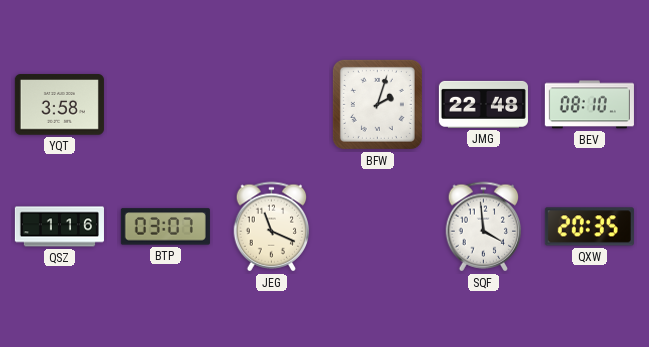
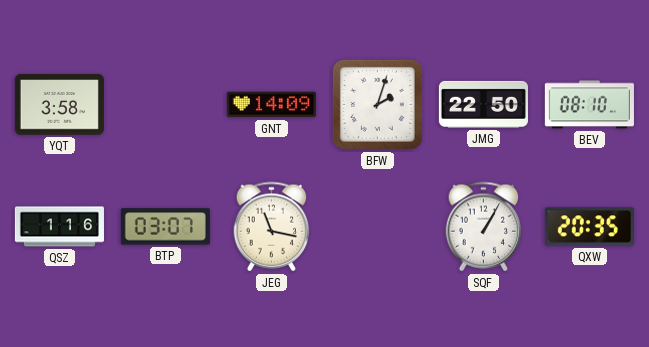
GNT: none -> 14:09
JMG: 22:48 -> 22:50
JEG: 11:19 -> 11:17
SQF: 3:59 -> 1:05
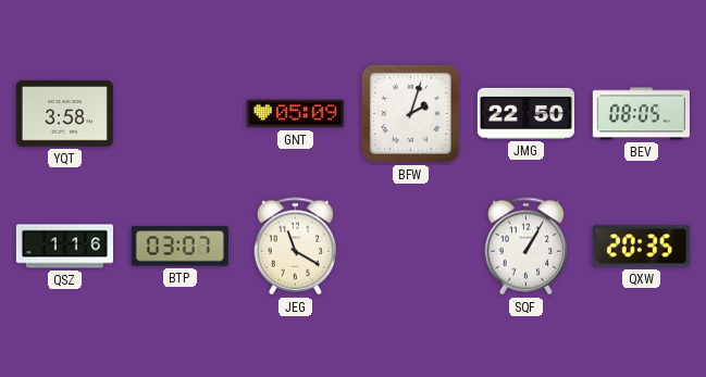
GNT: 14:09 -> 05:09
BEV: 08:10 -> 08:05
JEG: 11:17 -> 11:20
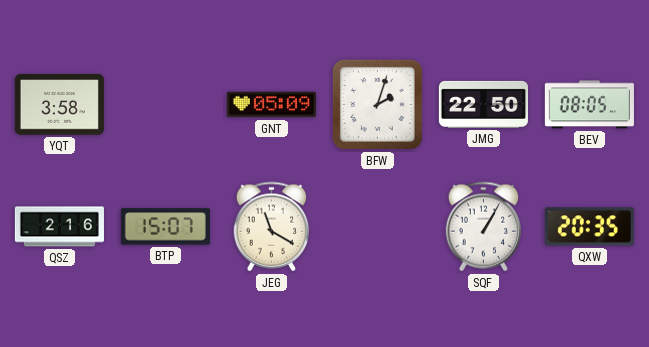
QSZ: 1:16 -> 2:16
BTP: 03:07 -> 15:07
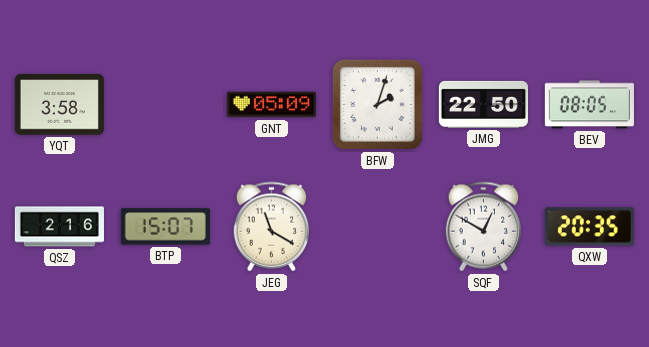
SQF: 1:05 -> 12:50
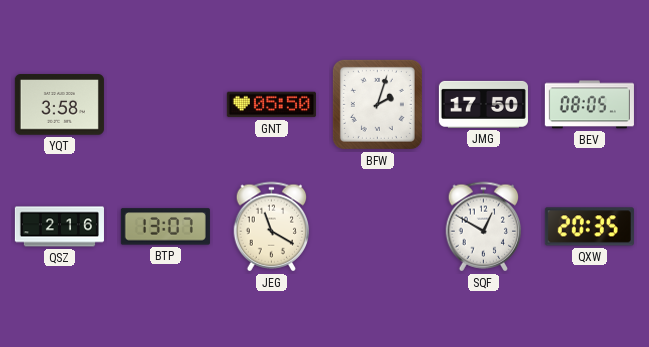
GNT: 05:09 -> 05:50
JMG: 22:50 -> 17:50
BTP: 15:07 -> 13:07
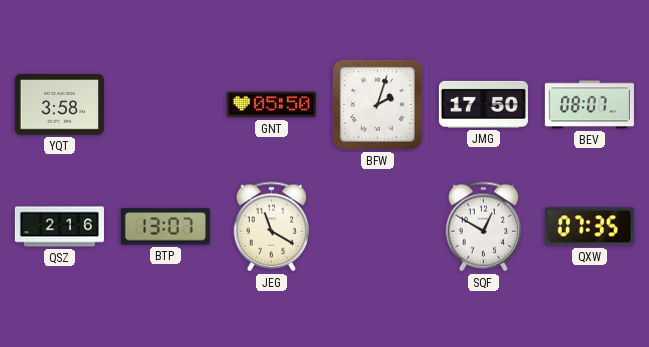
BEV: 08:05 -> 08:07
QXW: 20:35 -> 07:35
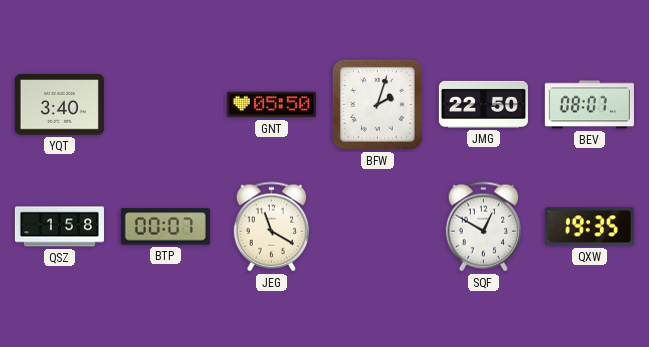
YQT: 3:58 -> 3:40
JMG: 17:50 -> 22:50
QSZ: 2:16 -> 1:58
BTP: 13:07 -> 00:07
QXW: 07:35 -> 19:35
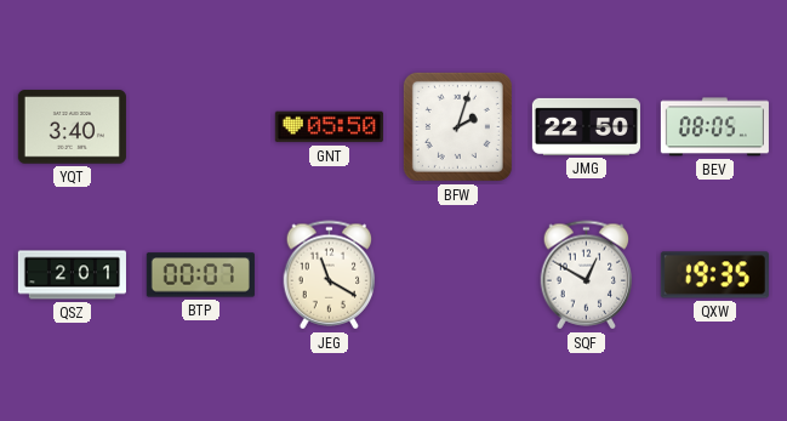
BEV: 08:07 -> 08:05
QSZ: 1:58 -> 2:01
